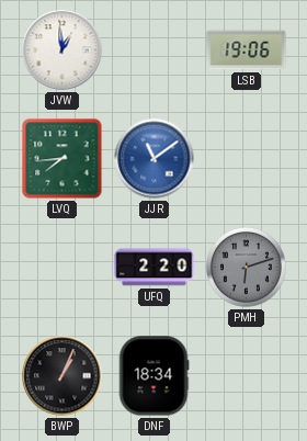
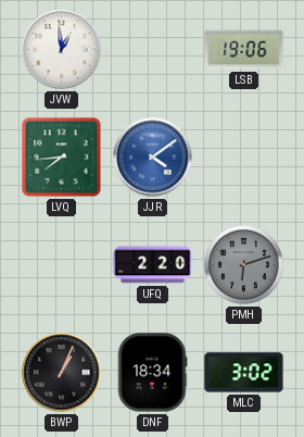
JJR: 11:09 -> 4:09
MLC: none -> 3:02
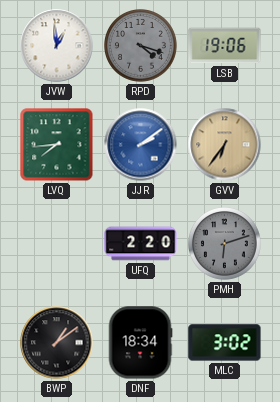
RPD: none -> 4:18
JJR: 4:09 -> 2:09
GVV: none -> 6:36
BWP: 1:04 -> 1:09
